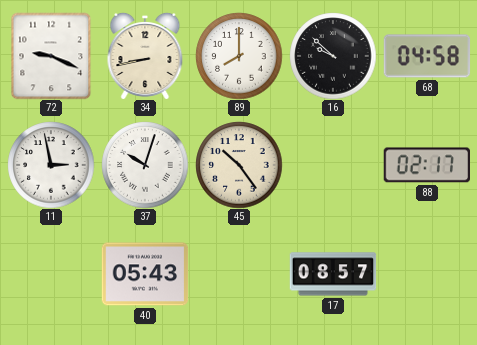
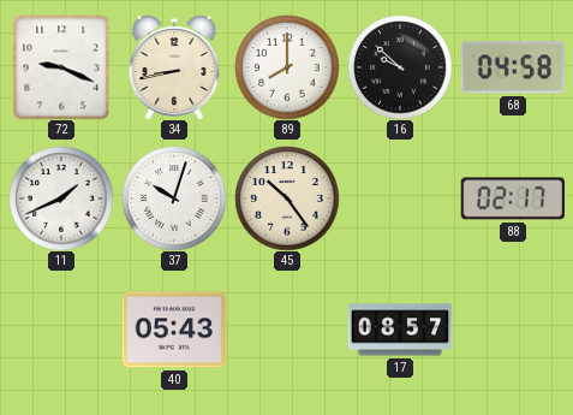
11: 2:58 -> 1:41
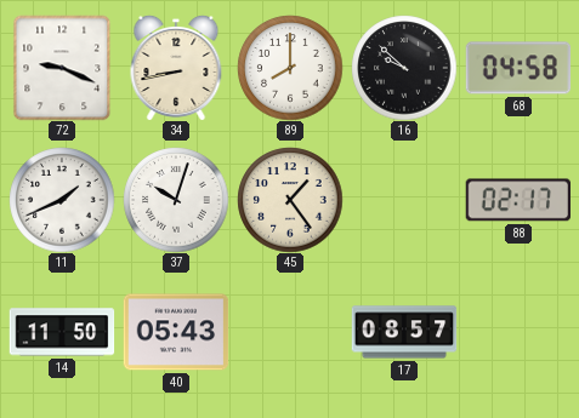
45: 10:24 -> 1:24
14: none -> 11:50
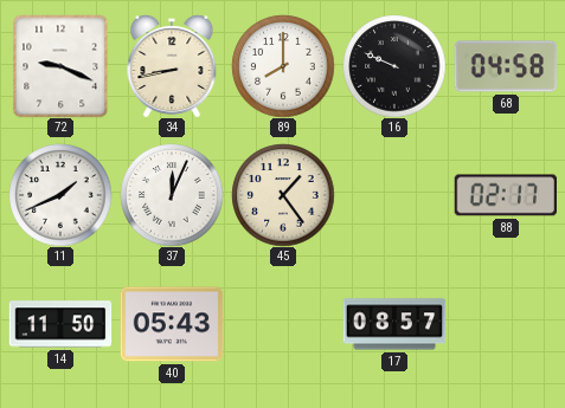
16: 9:52 -> 9:49
37: 10:03 -> 12:04
